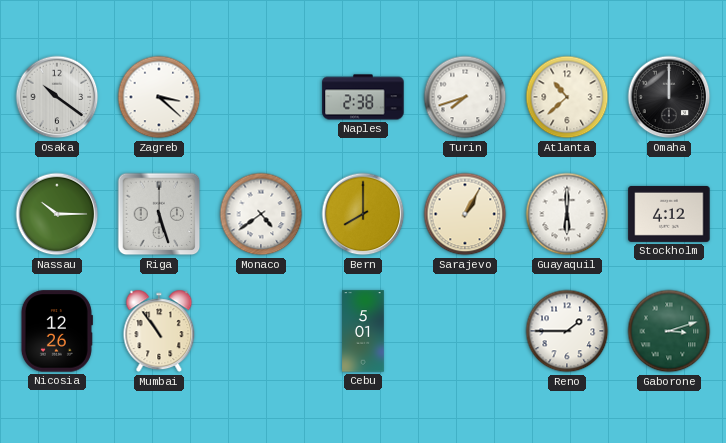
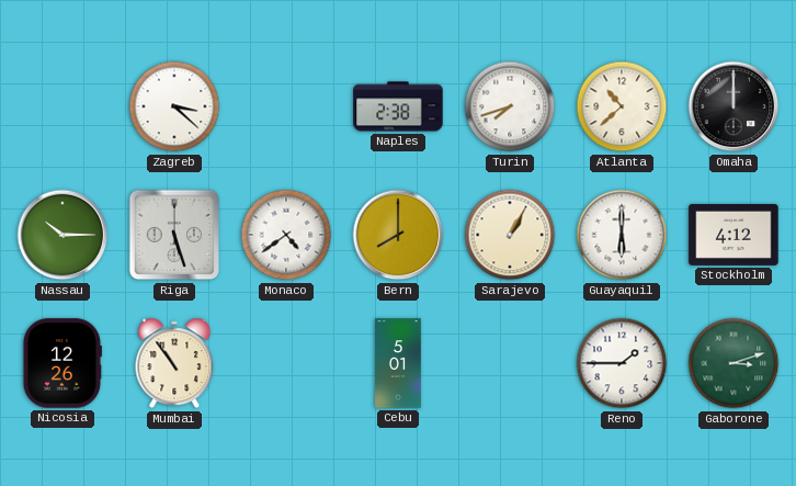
Osaka: 10:21 -> none
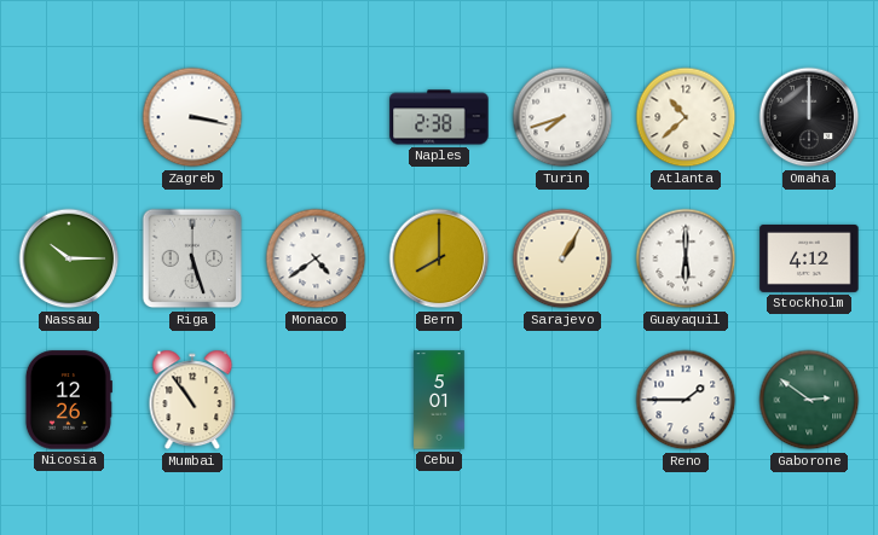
Zagreb: 3:22 -> 3:17
Gaborone: 3:12 -> 2:51
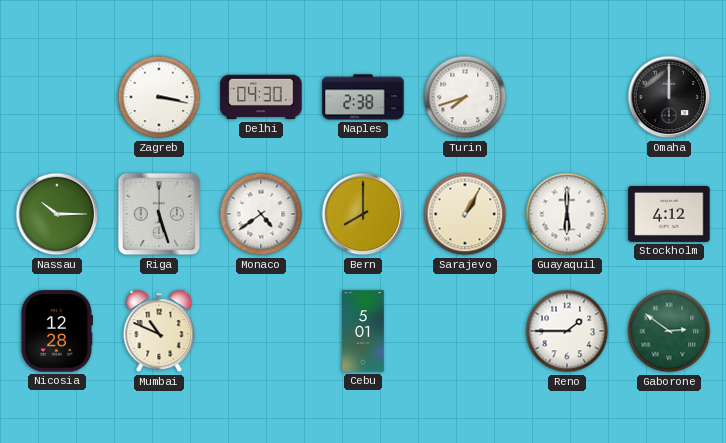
Delhi: none -> 04:30
Atlanta: 10:38 -> none
Nicosia: 12:26 -> 12:28
Mumbai: 10:54 -> 10:49
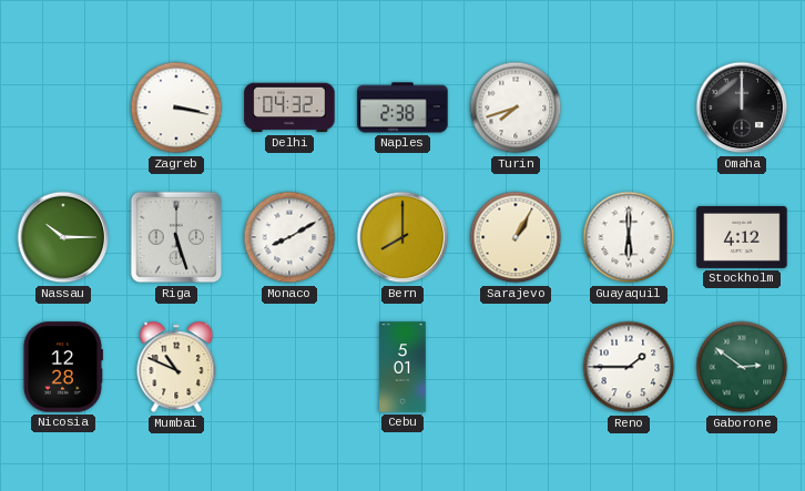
Delhi: 04:30 -> 04:32
Monaco: 4:39 -> 8:10
